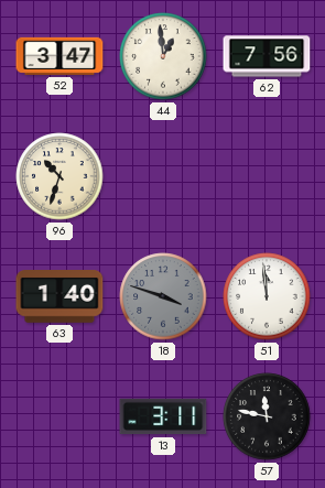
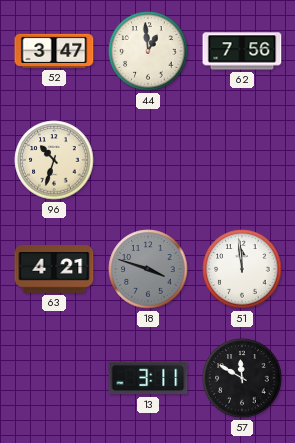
63: 1:40 -> 4:21
57: 11:47 -> 11:50
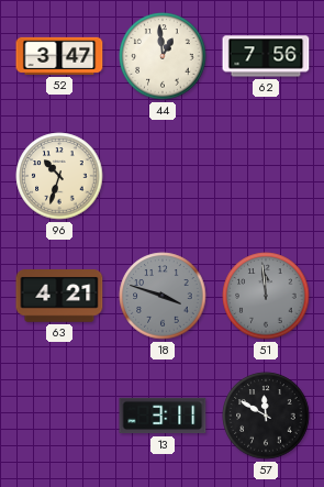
51 dial: white -> grey
